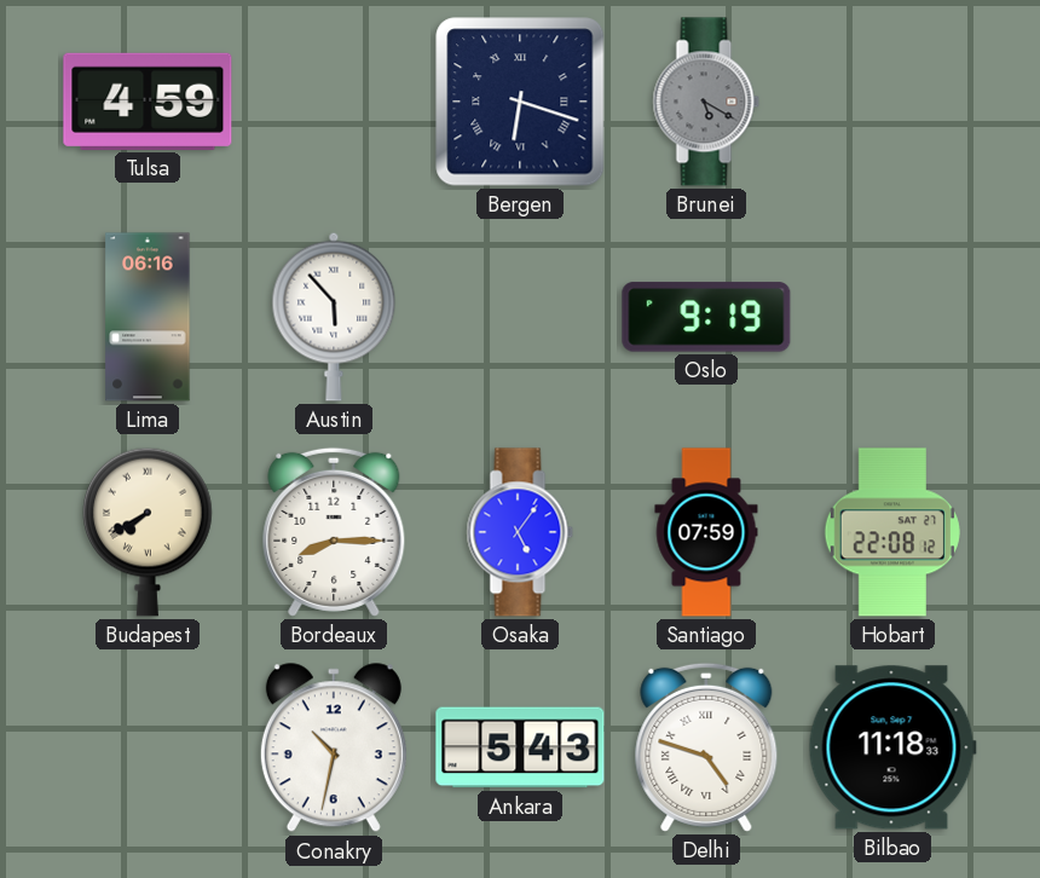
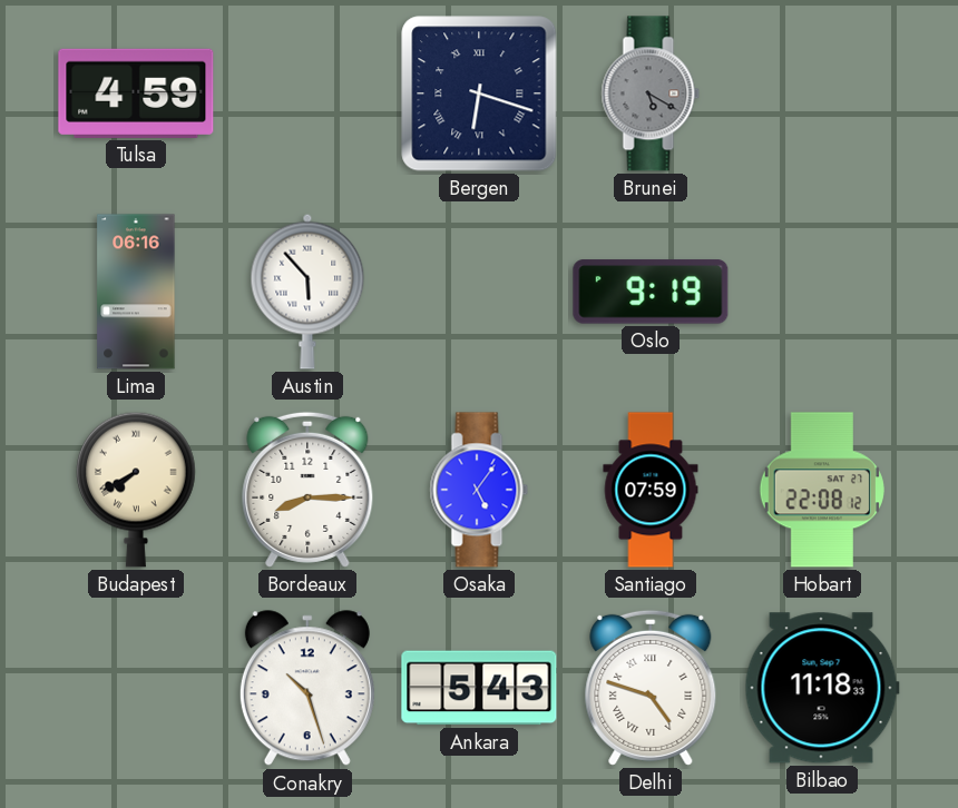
Conakry: 10:32 -> 10:27
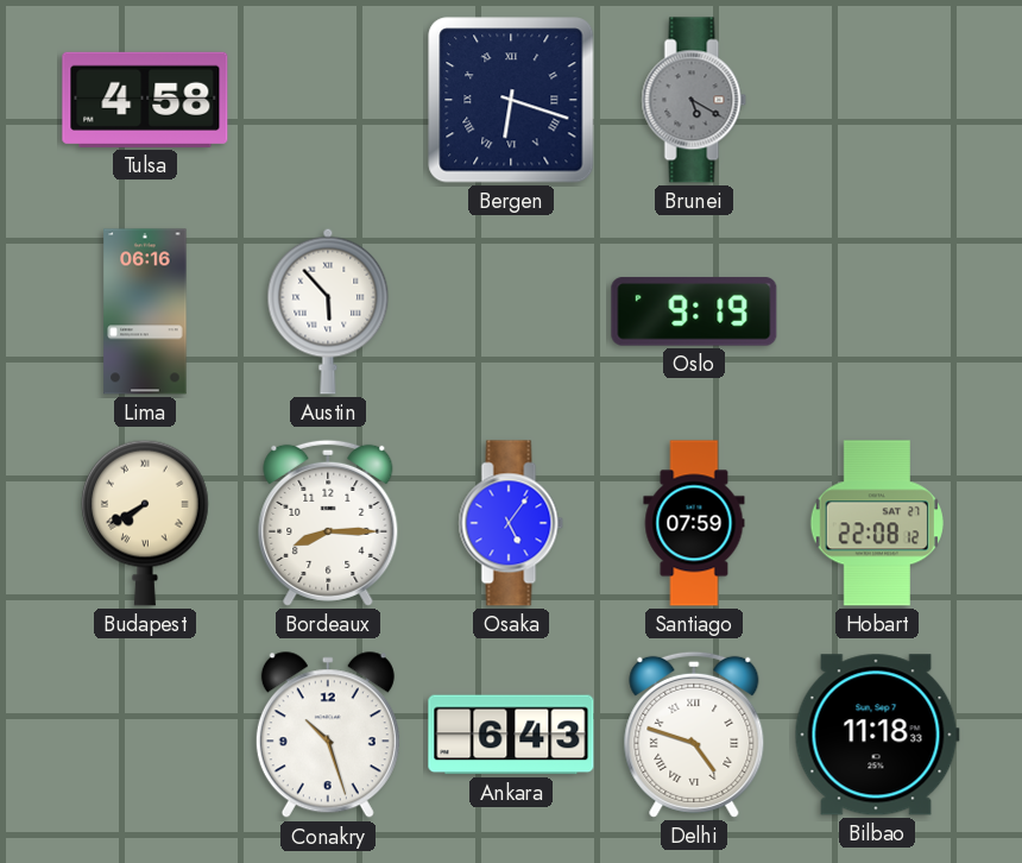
Tulsa: 4:59 -> 4:58
Ankara: 5:43 -> 6:43
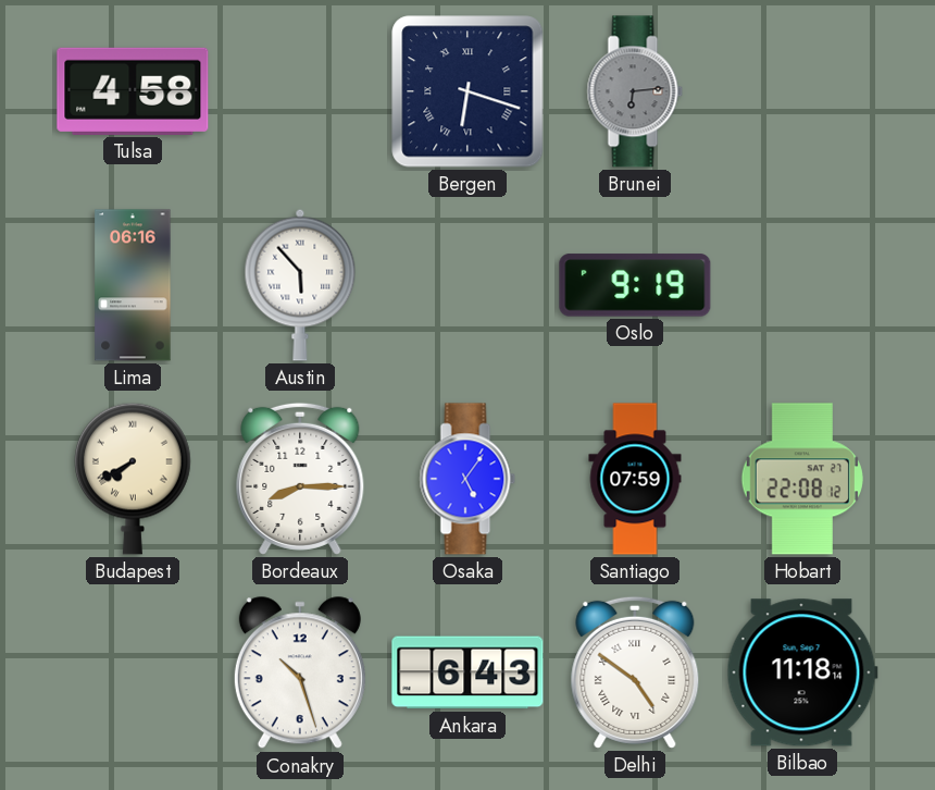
Brunei: 5:20 -> 6:14
Delhi: 4:48 -> 4:51
Bilbao: 11:18:33 -> 11:18:14
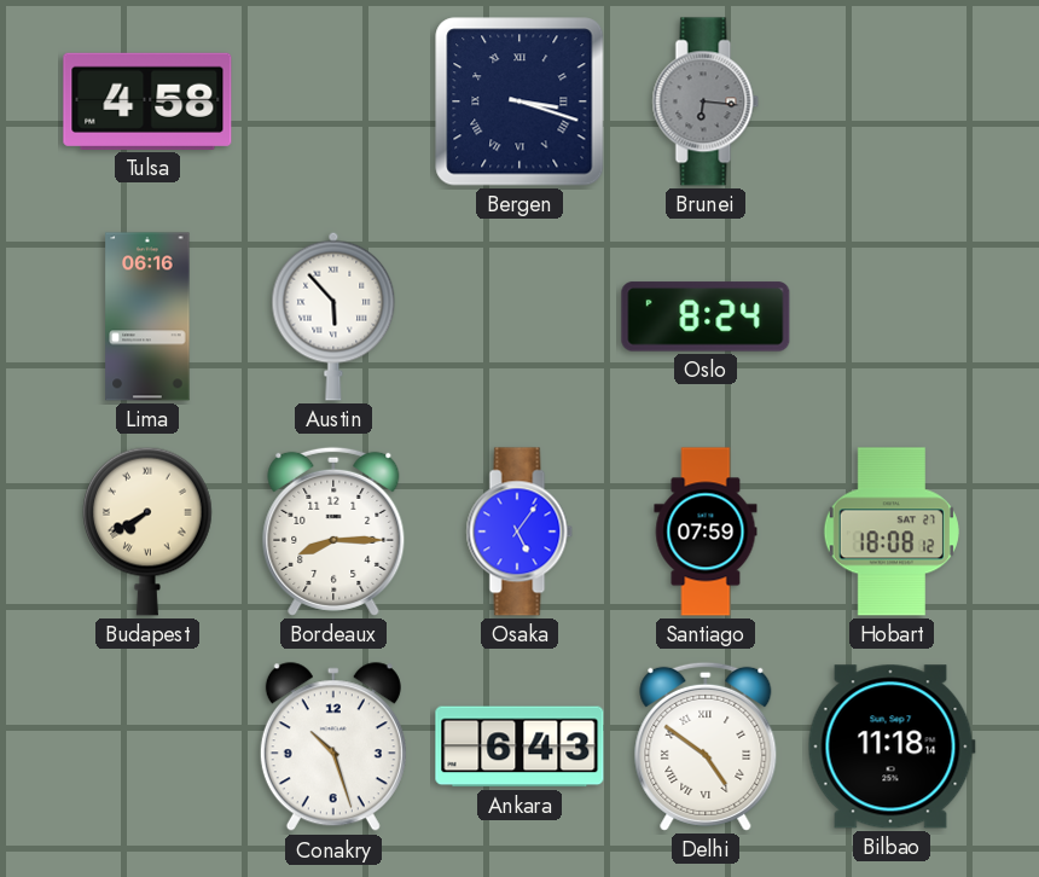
Bergen: 6:18 -> 3:18
Brunei: 6:14 -> 6:16
Oslo: 9:19 -> 8:24
Hobart: 22:08 -> 18:08
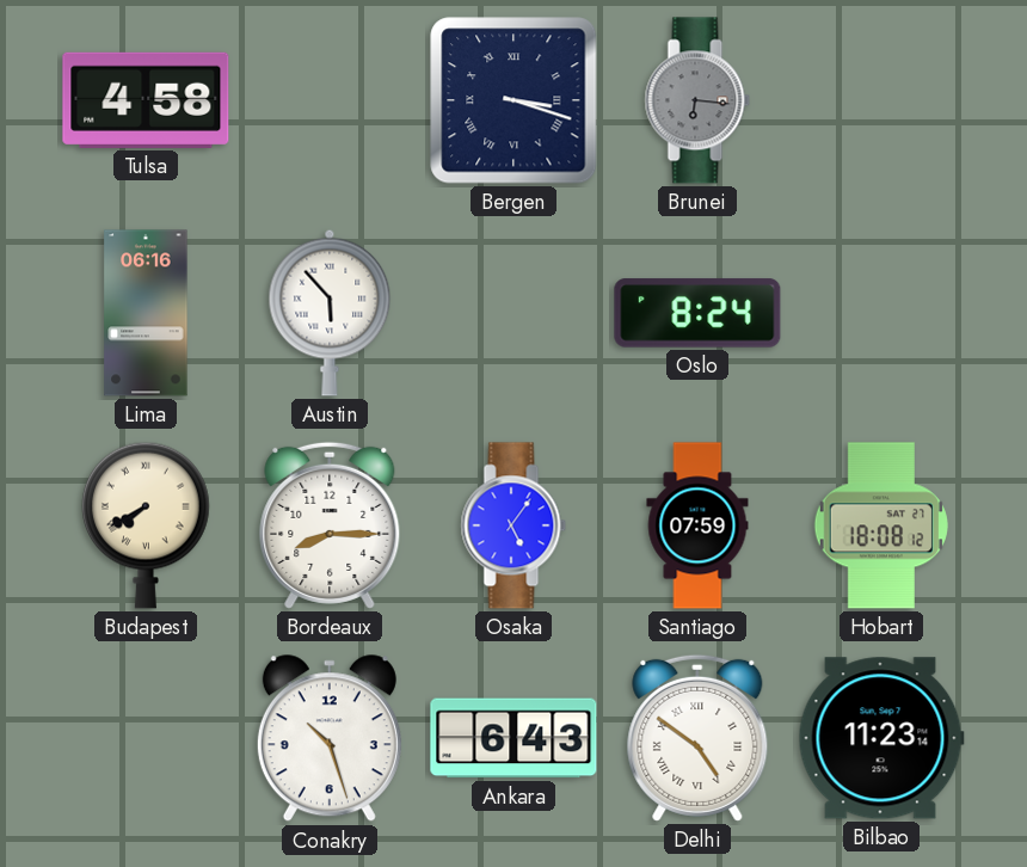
Bilbao: 11:18 -> 11:23
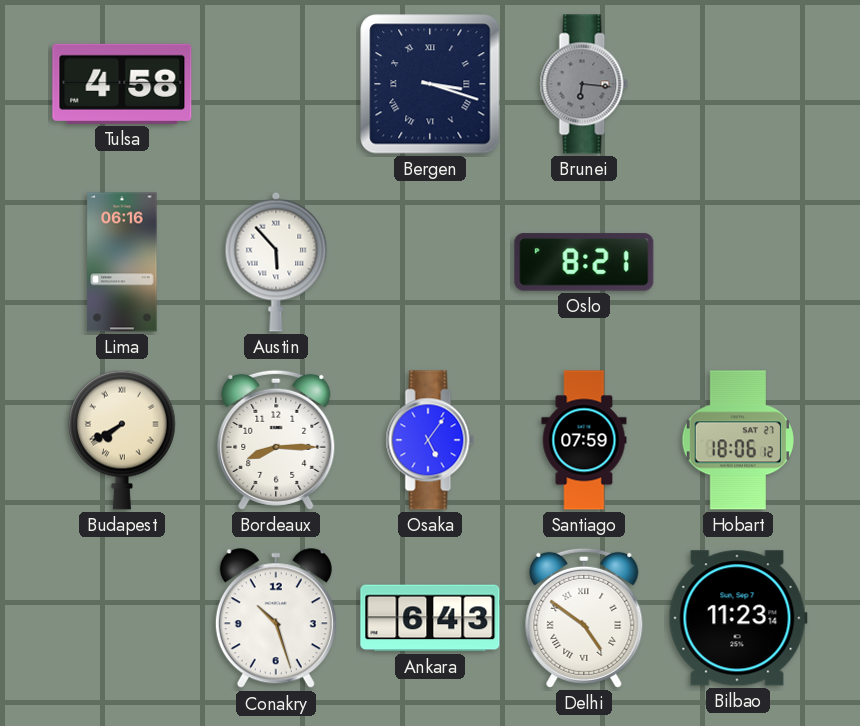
Oslo: 8:24 -> 8:21
Hobart: 18:08 -> 18:06
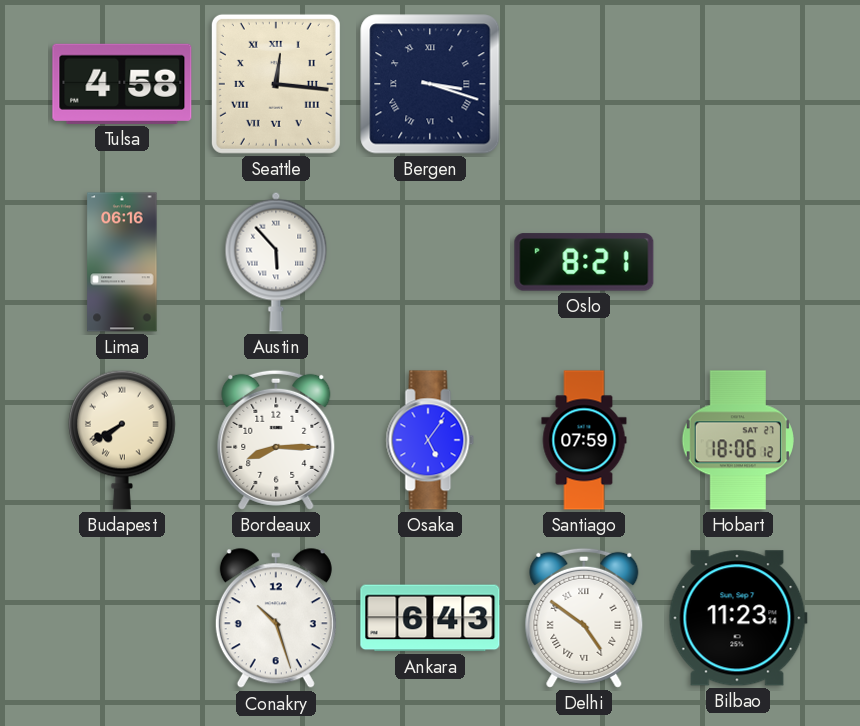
Seattle: none -> 12:16
Brunei: 6:16 -> none
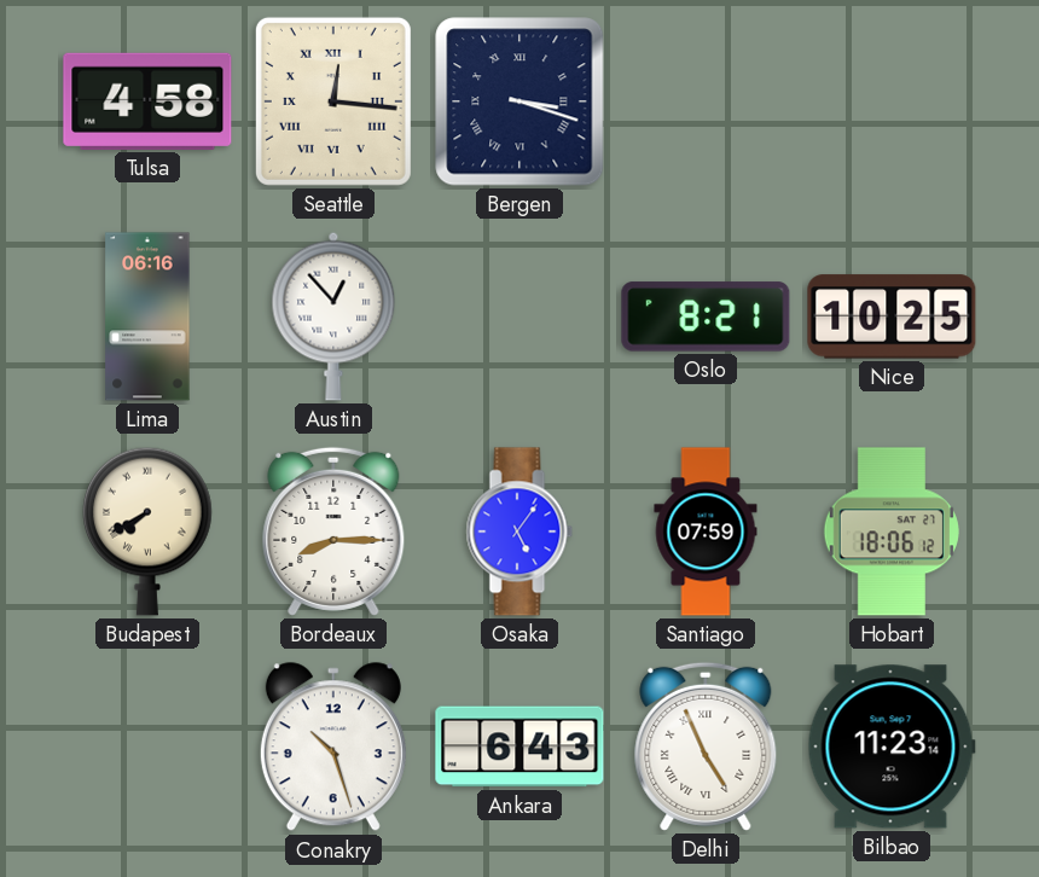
Austin: 5:53 -> 12:53
Nice: none -> 10:25
Delhi: 4:51 -> 4:56
